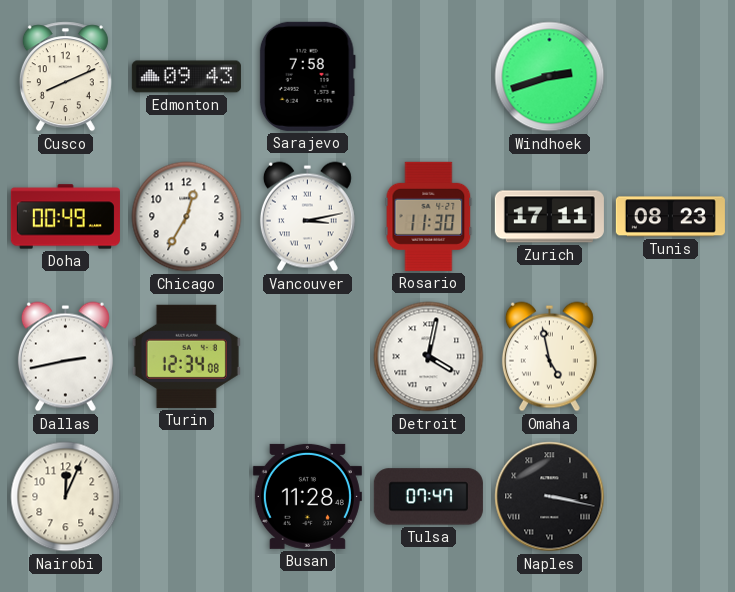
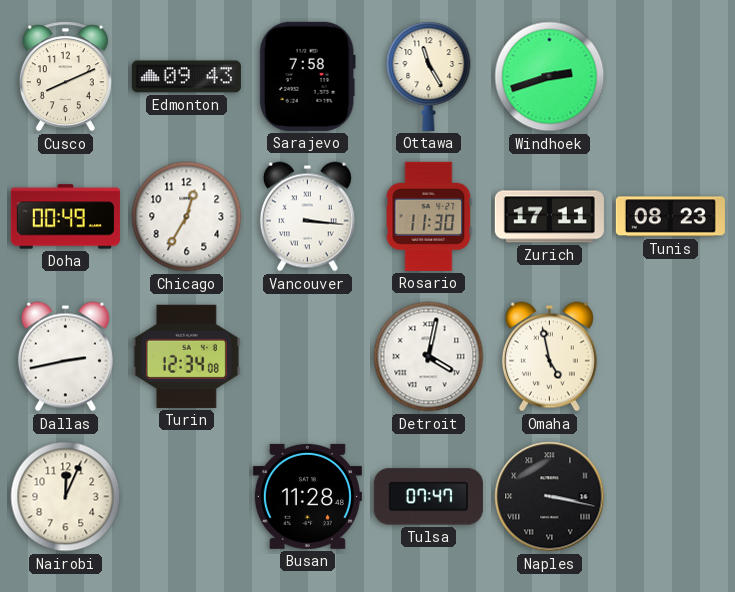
Ottawa: none -> 11:25
Vancouver: 3:13 -> 3:16
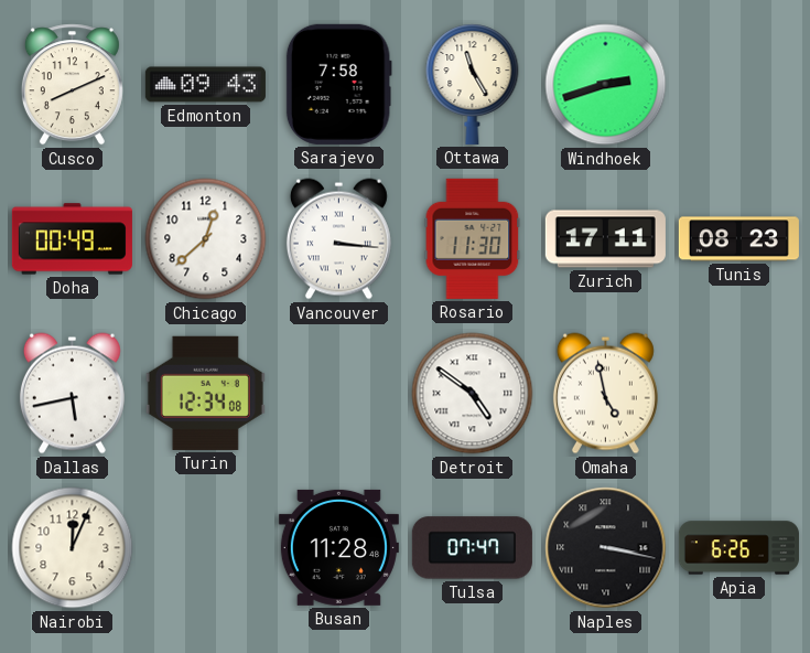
Chicago: 12:35 -> 12:38
Dallas: 2:43 -> 5:43
Detroit: 4:02 -> 4:51
Apia: none -> 6:26
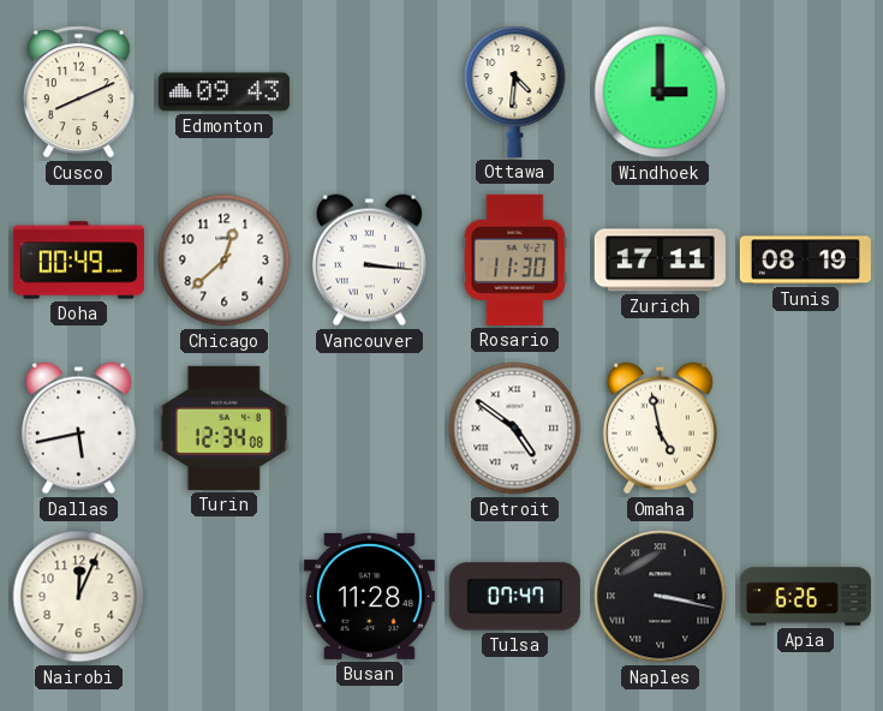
Sarajevo: 7:58 -> none
Ottawa: 11:25 -> 4:31
Windhoek: 2:42 -> 3:00
Tunis: 08:23 -> 08:19
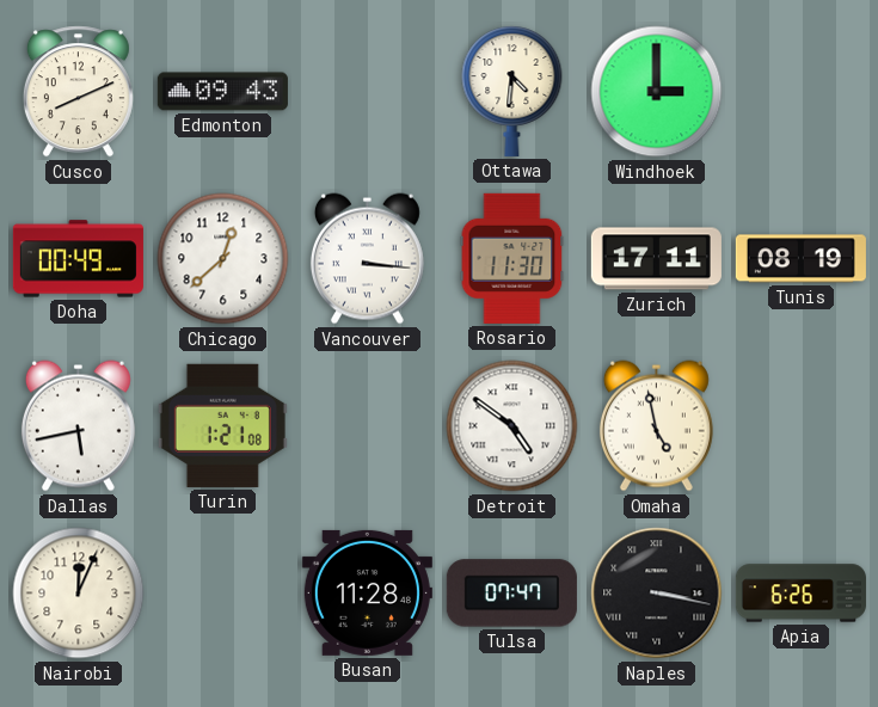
Turin: 12:34 -> 1:21
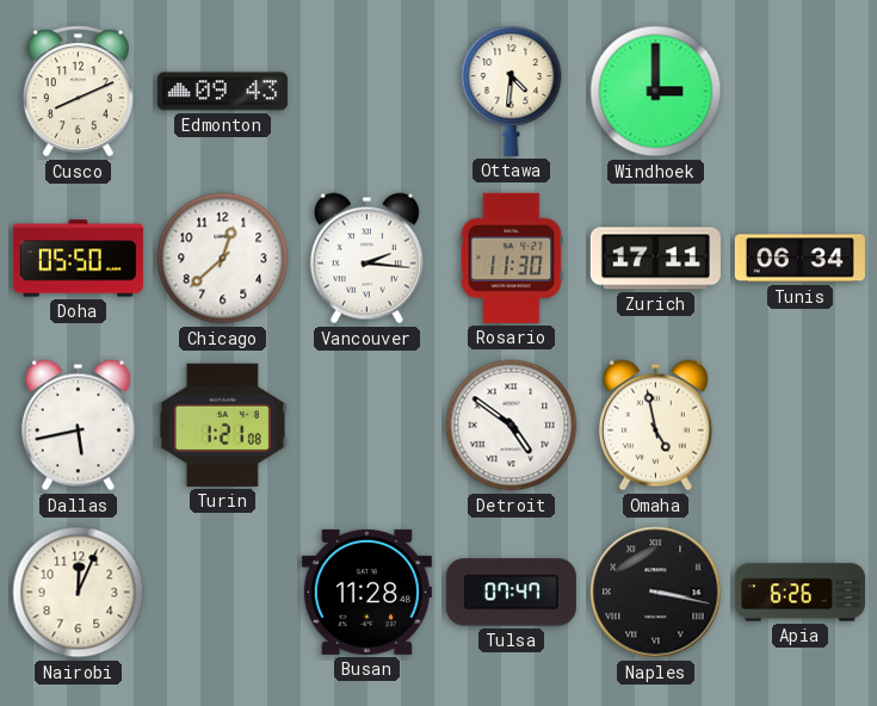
Doha: 00:49 -> 05:50
Vancouver: 3:16 -> 2:16
Tunis: 08:19 -> 06:34
